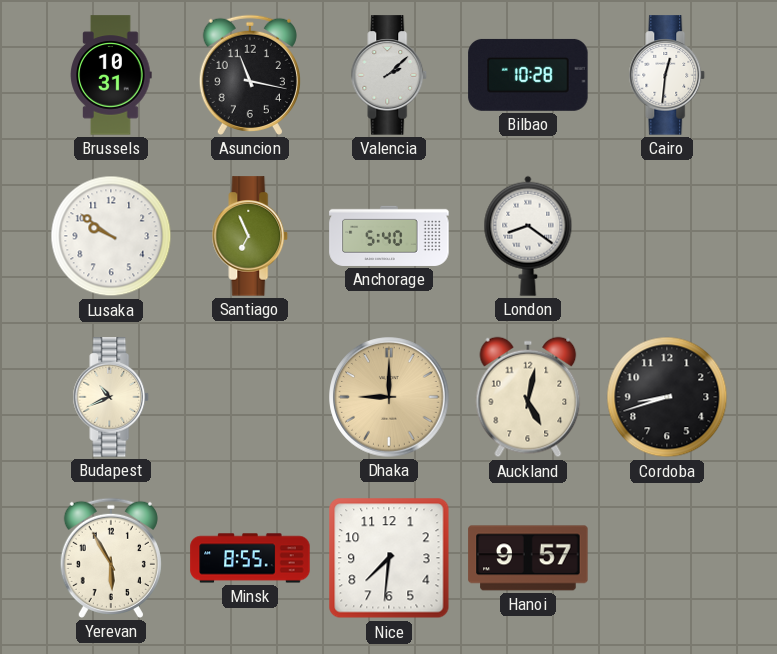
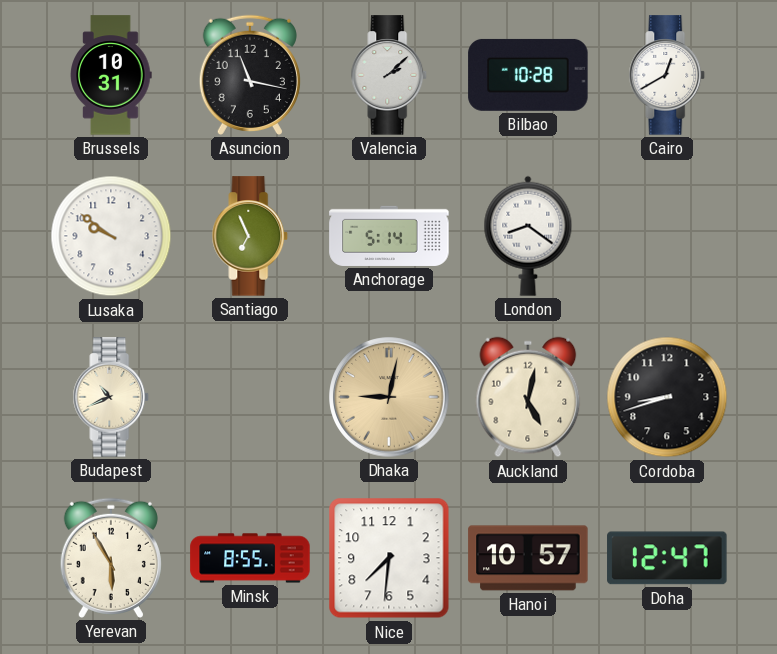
Cairo: 12:31 -> 12:40
Anchorage: 5:40 -> 5:14
Dhaka: 9:00 -> 9:02
Hanoi: 9:57 -> 10:57
Doha: none -> 12:47
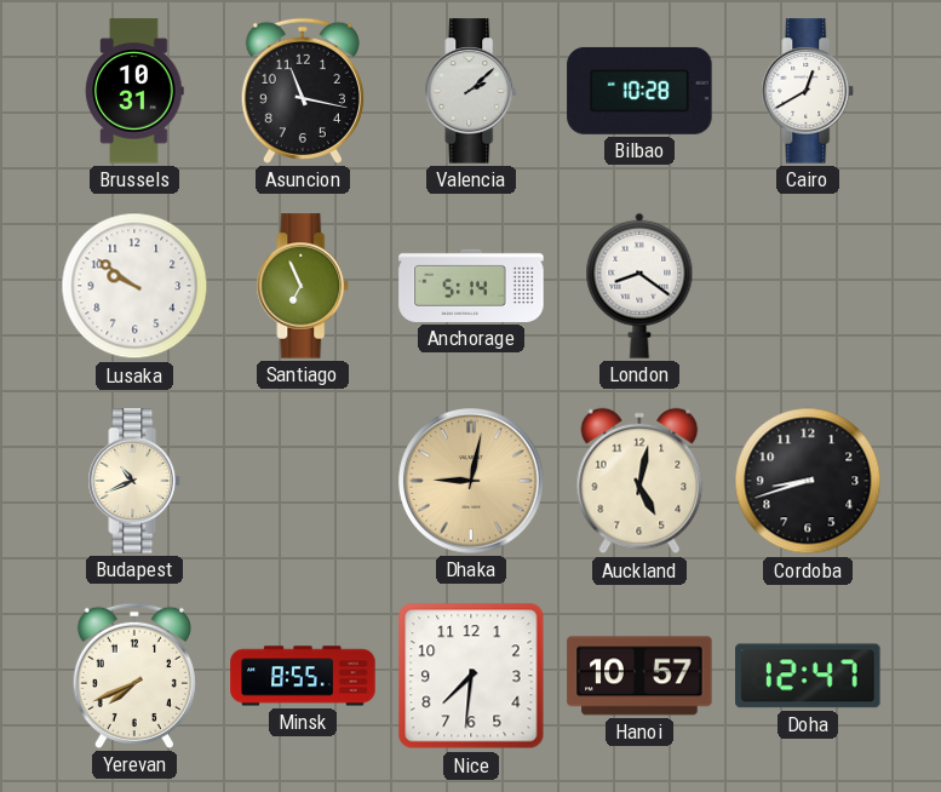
Yerevan: 5:55 -> 7:41
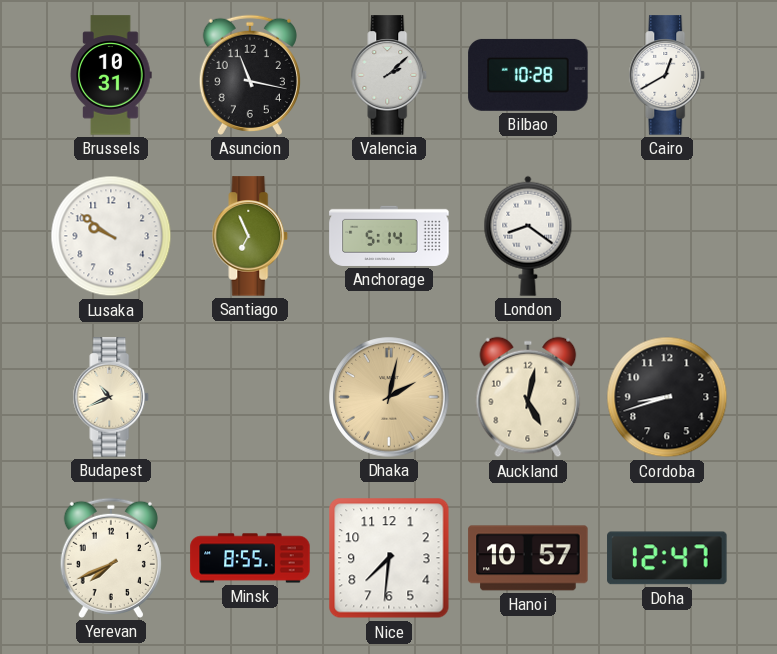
Dhaka: 9:02 -> 2:02
